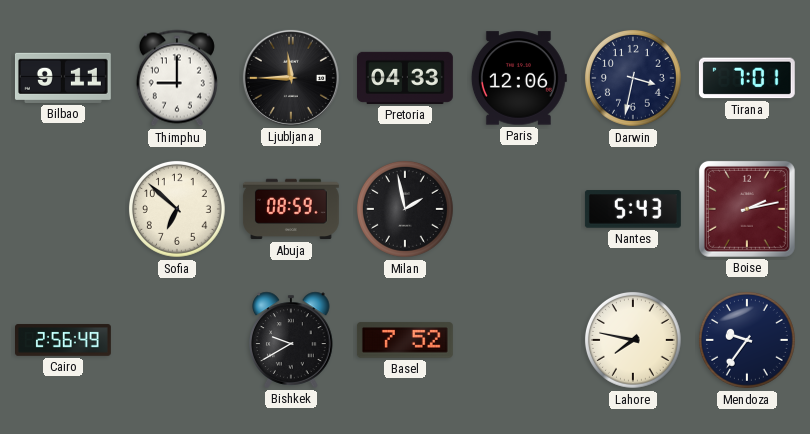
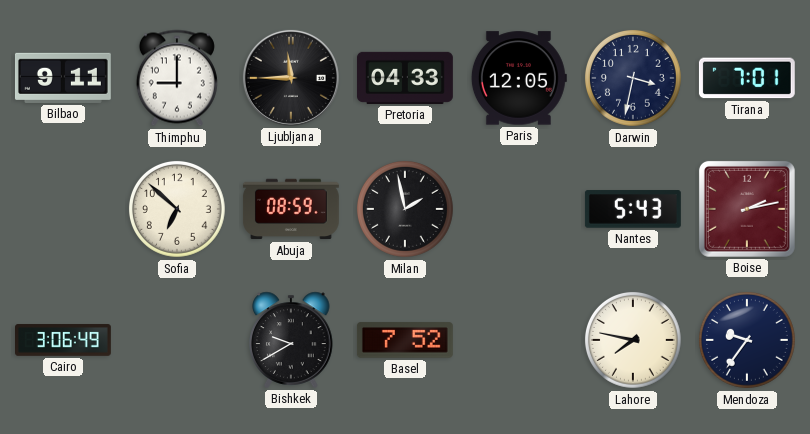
Paris: 12:06 -> 12:05
Cairo: 2:56 -> 3:06
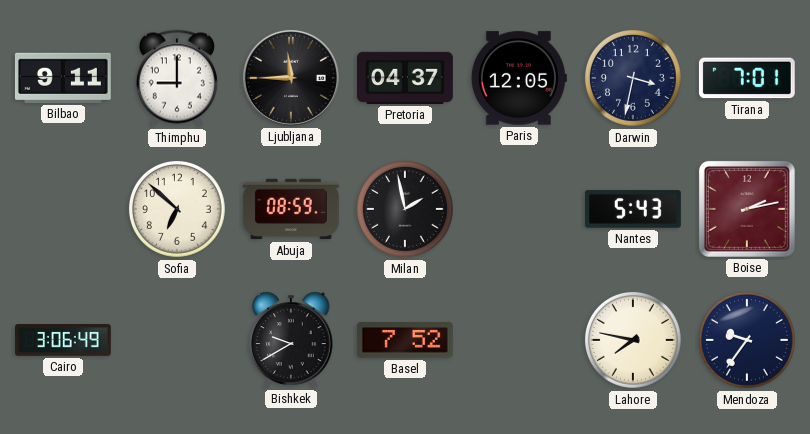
Pretoria: 04:33 -> 04:37
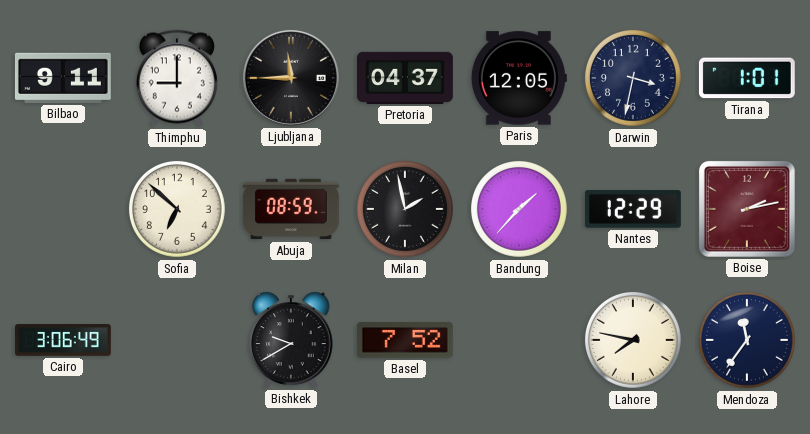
Tirana: 7:01 -> 1:01
Bandung: none -> 1:37
Nantes: 5:43 -> 12:29
Mendoza: 9:36 -> 11:36
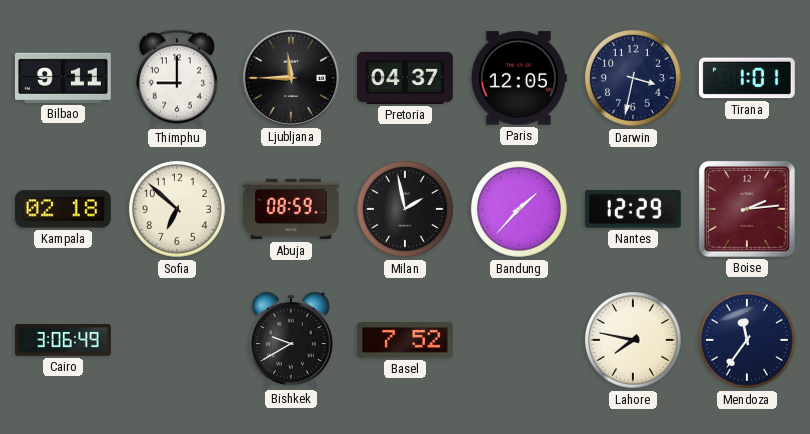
Kampala: none -> 02:18
Boise: 2:13 -> 2:14
